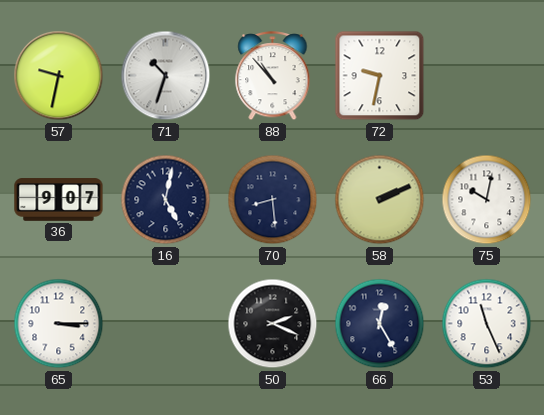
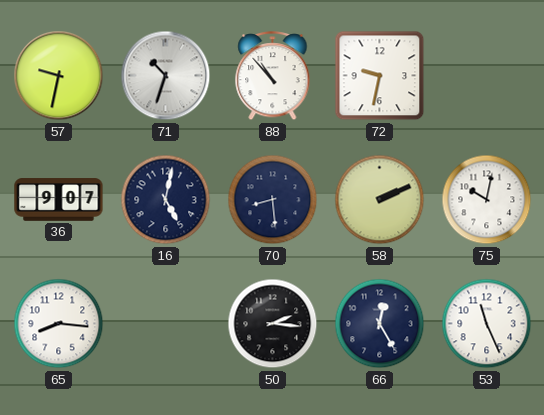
65: 3:15 -> 8:16
50: 2:19 -> 2:16
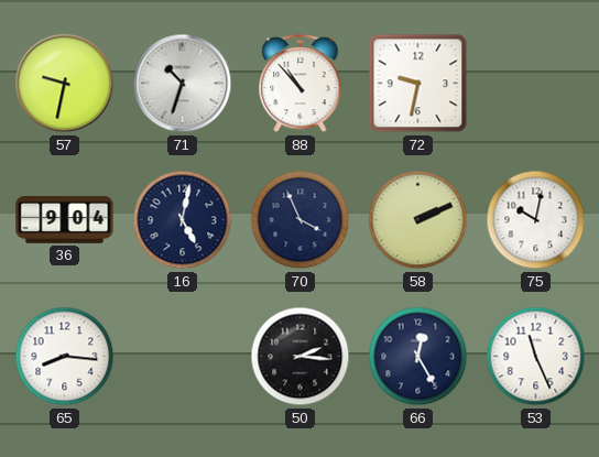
36: 9:07 -> 9:04
70: 8:29 -> 3:56
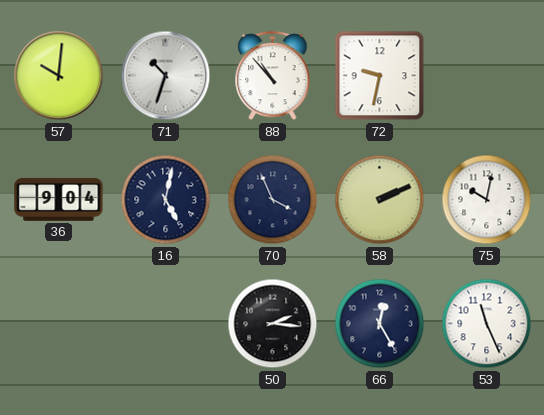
57: 9:32 -> 10:01
65: 8:16 -> none
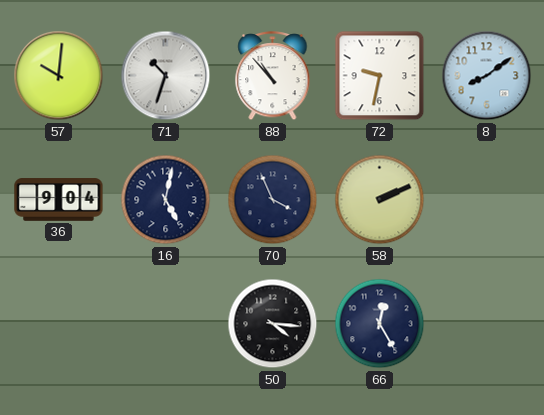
8: none -> 8:09
75: 10:02 -> none
50: 2:16 -> 4:16
53: 11:26 -> none
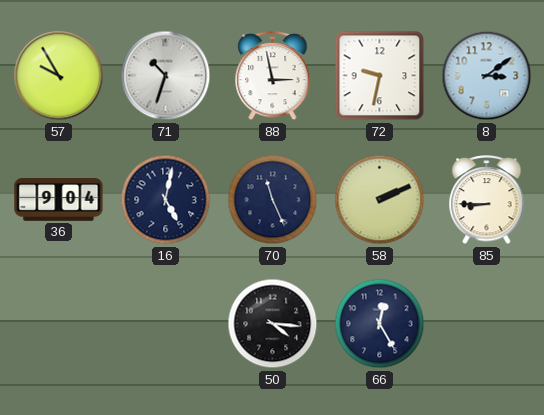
57: 10:01 -> 9:55
88: 10:53 -> 2:58
8: 8:09 -> 3:09
70: 3:56 -> 11:26
85: none -> 8:45
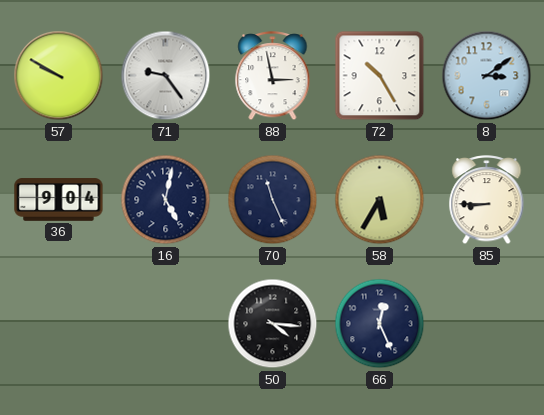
57: 9:55 -> 9:50
71: 10:33 -> 9:24
72: 9:32 -> 10:25
58: 2:11 -> 5:35
66: 12:25 -> 12:26
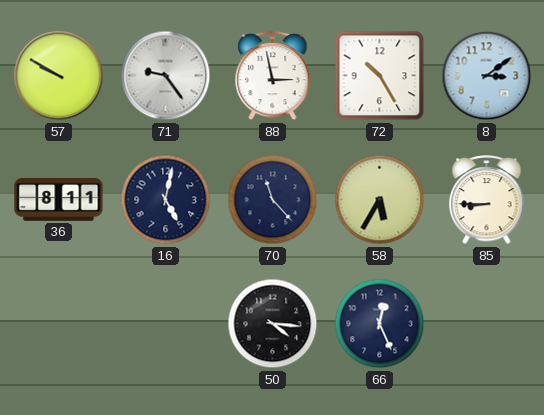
36: 9:04 -> 8:11
70: 11:26 -> 11:23
